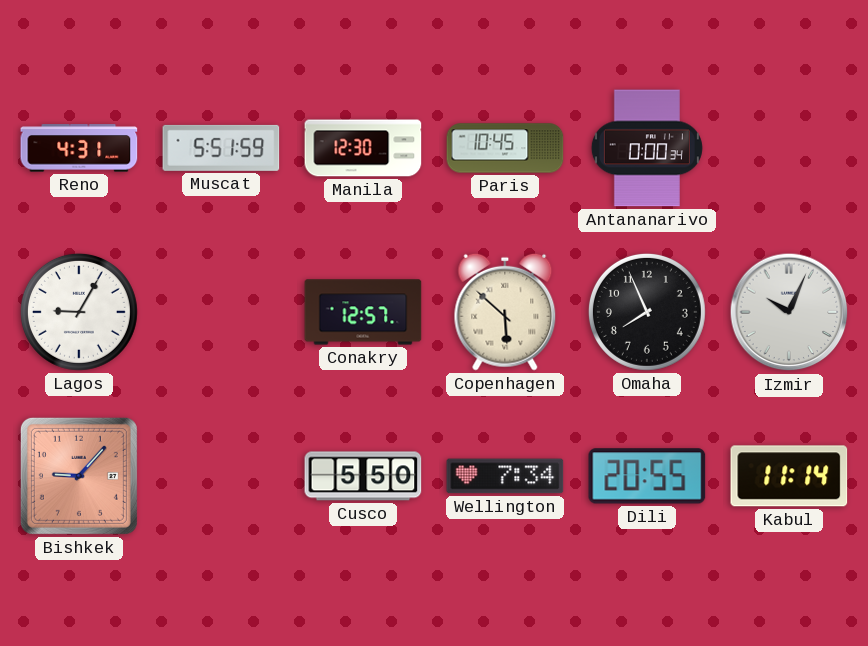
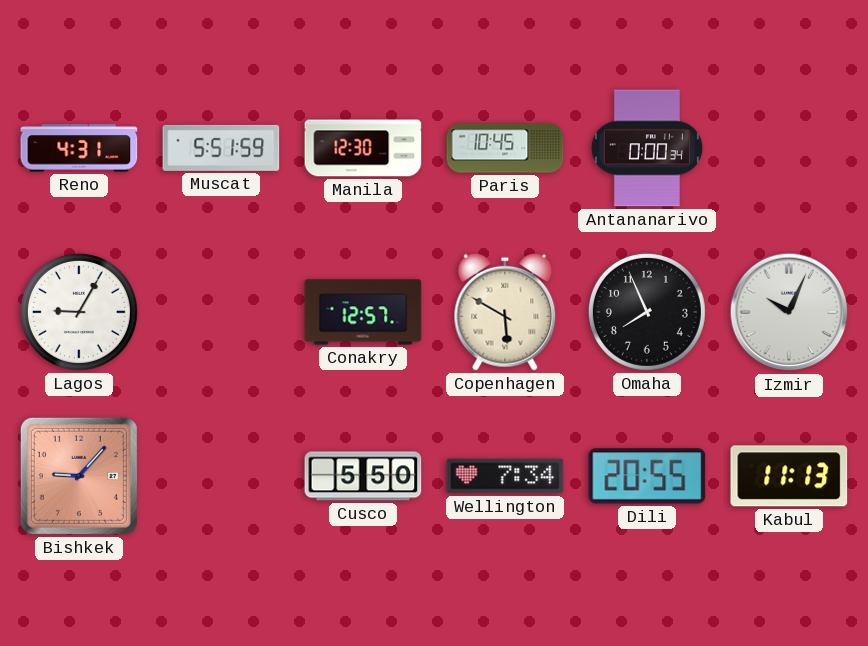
Copenhagen: 5:52 -> 5:50
Kabul: 11:14 -> 11:13
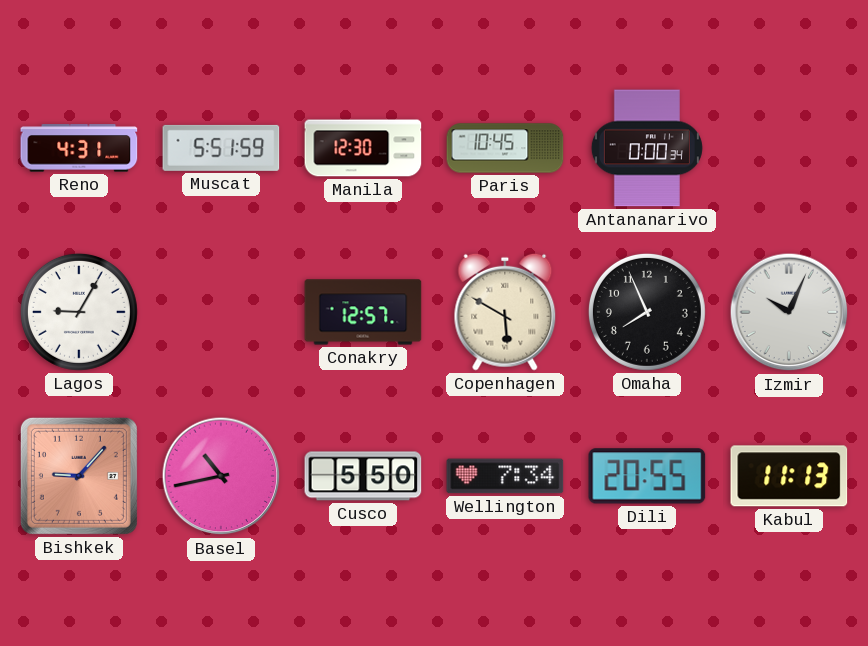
Basel: none -> 10:43
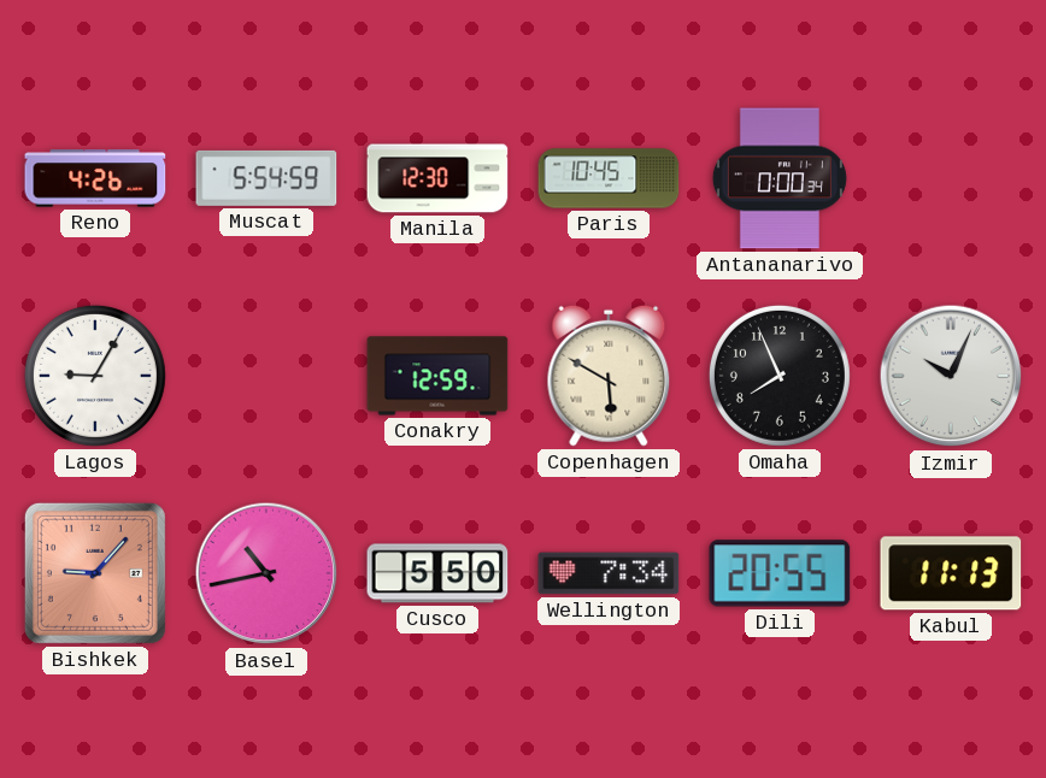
Reno: 4:31 -> 4:26
Muscat: 5:51 -> 5:54
Conakry: 12:57 -> 12:59
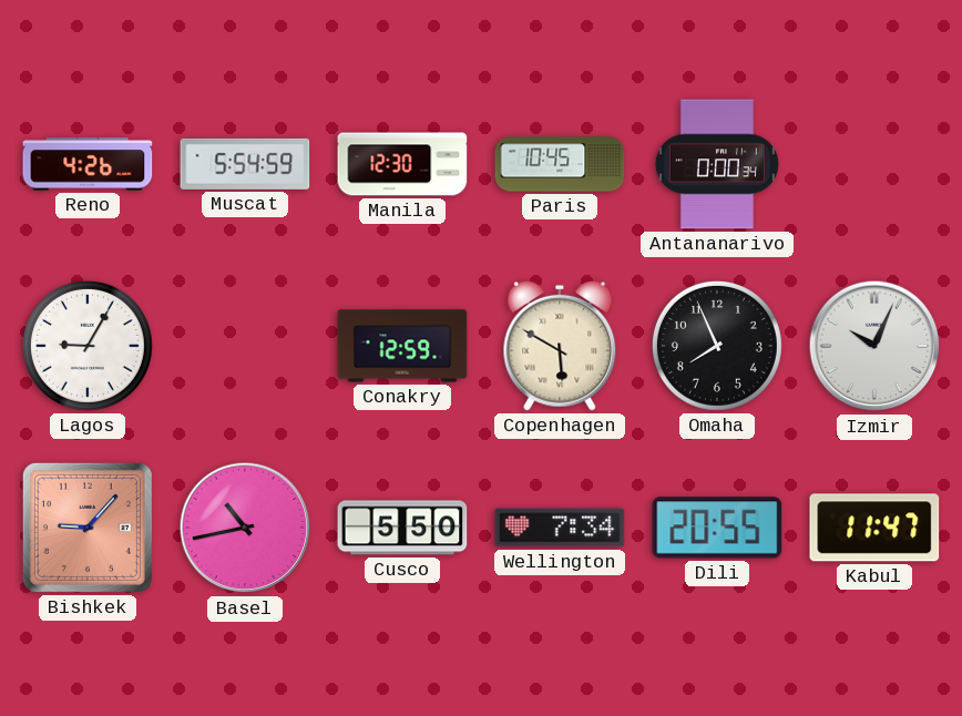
Kabul: 11:13 -> 11:47
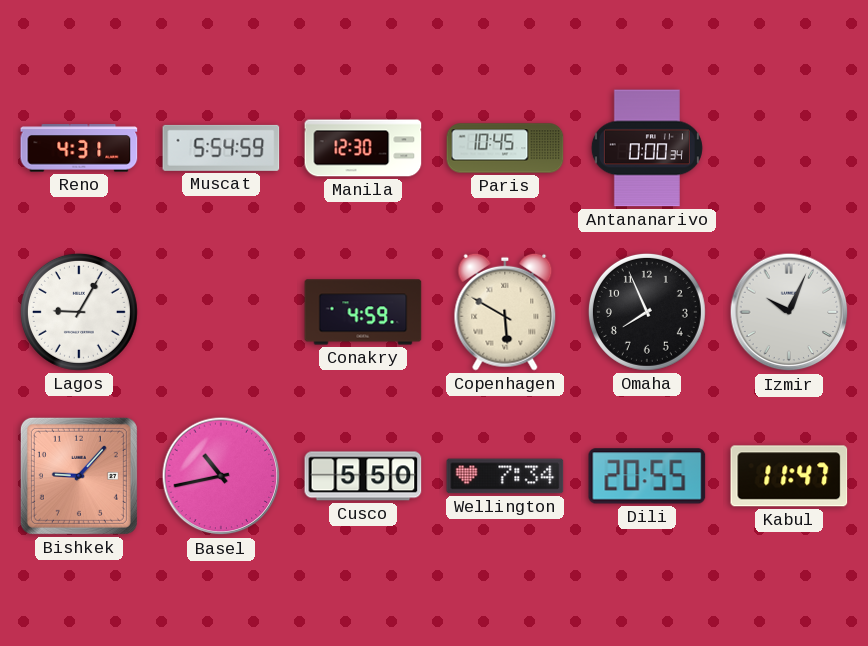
Reno: 4:26 -> 4:31
Conakry: 12:59 -> 4:59
